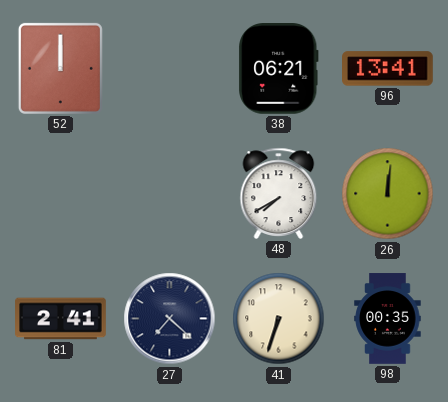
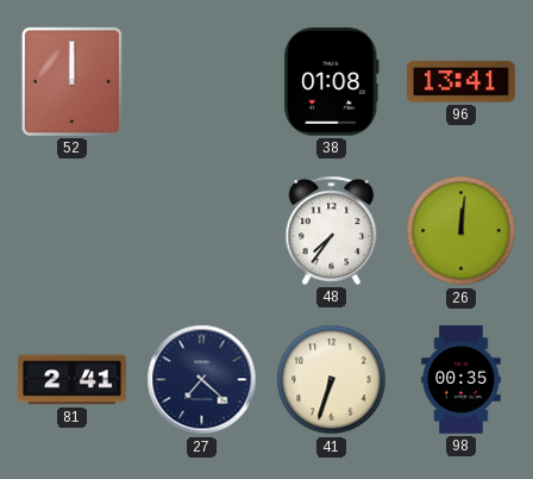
38: 06:21 -> 01:08
48: 7:40 -> 7:36
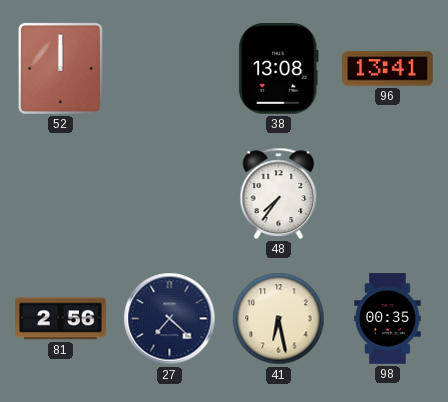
38: 01:08 -> 13:08
26: 12:01 -> none
81: 2:41 -> 2:56
41: 6:33 -> 6:28
